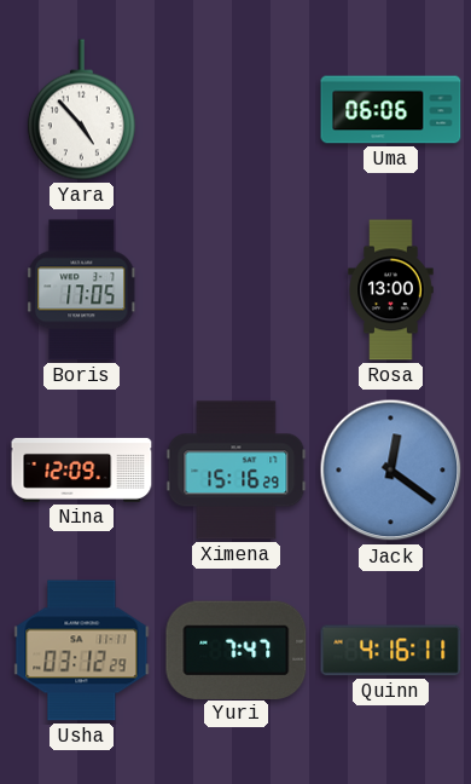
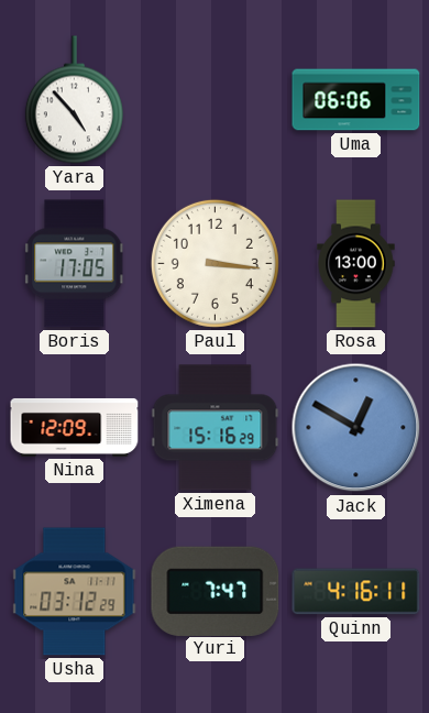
Paul: none -> 3:16
Jack: 12:21 -> 12:50
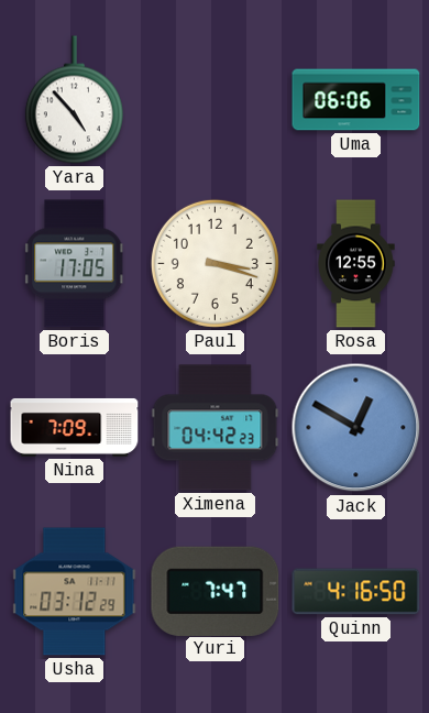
Paul: 3:16 -> 3:18
Rosa: 13:00 -> 12:55
Nina: 12:09 -> 7:09
Ximena: 15:16 -> 04:42
Quinn: 4:16:11 -> 4:16:50
